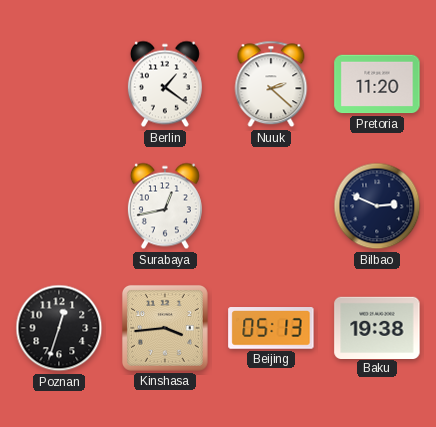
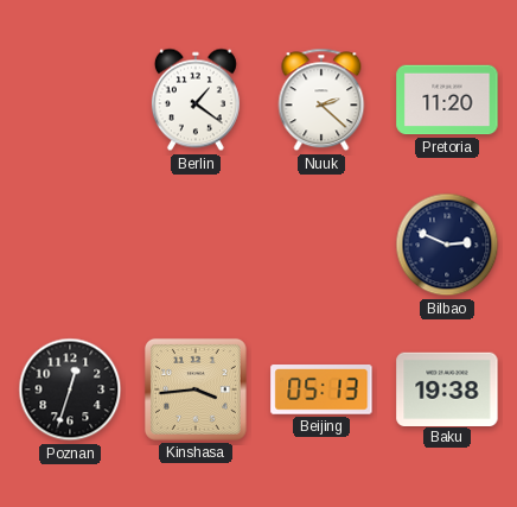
Surabaya: 12:43 -> none
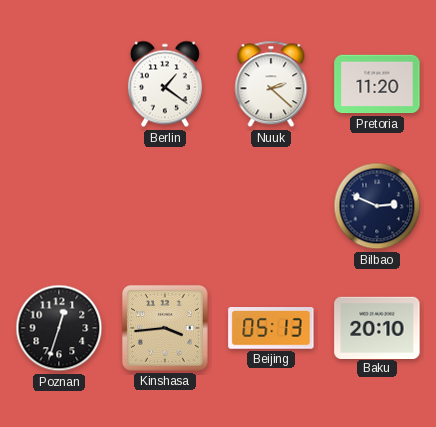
Baku: 19:38 -> 20:10
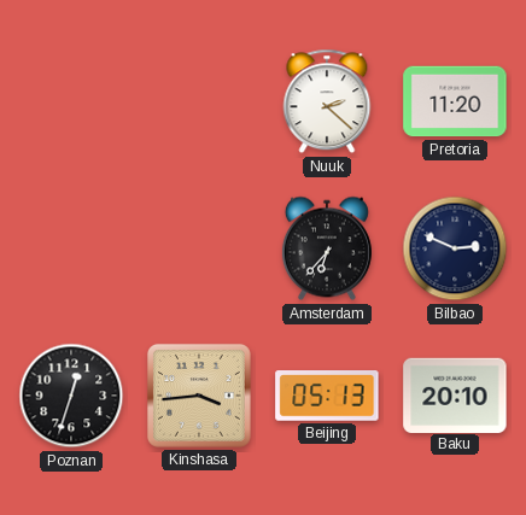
Berlin: 1:21 -> none
Amsterdam: none -> 6:37
